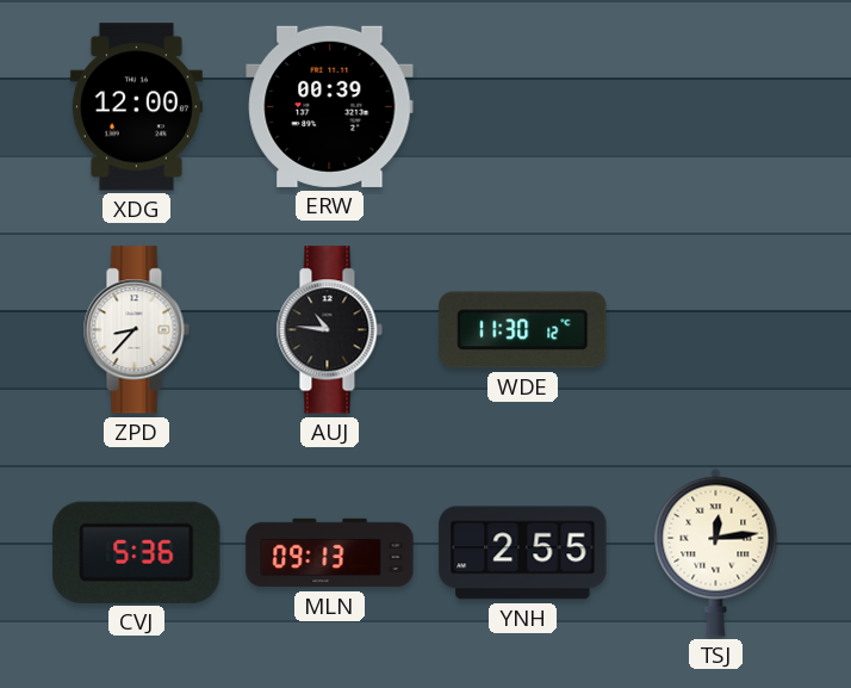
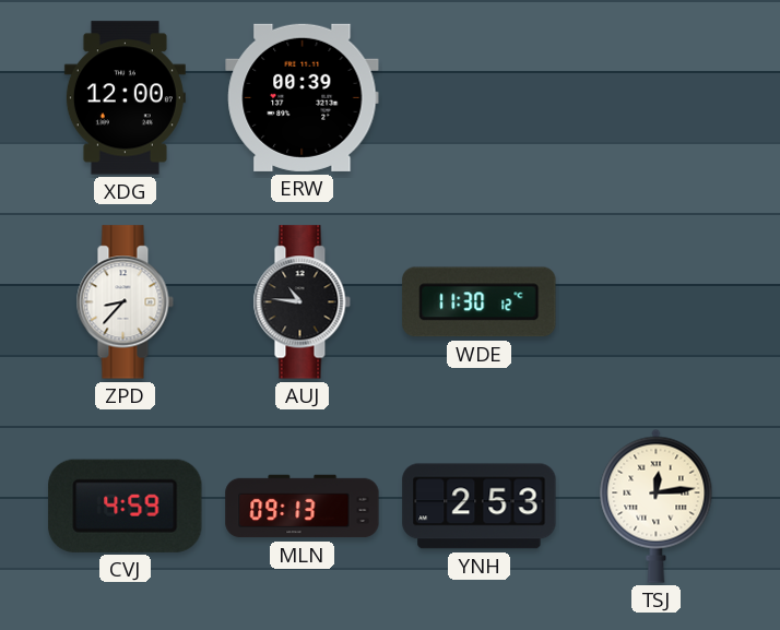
CVJ: 5:36 -> 4:59
YNH: 2:55 -> 2:53
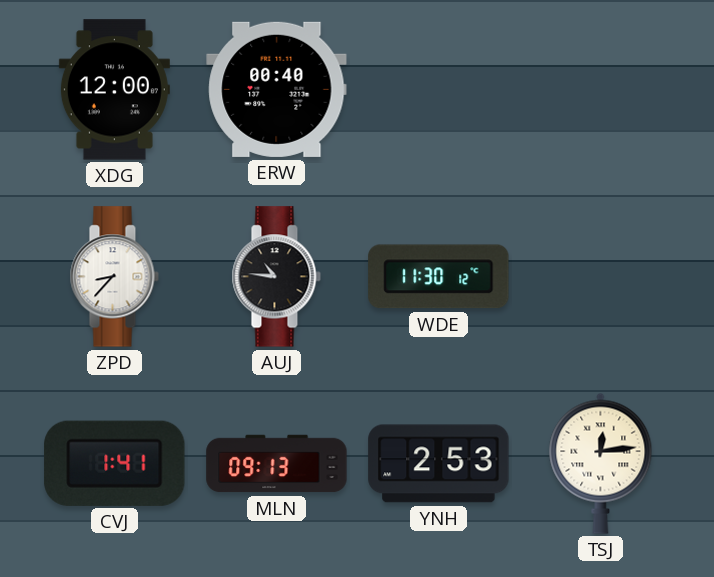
ERW: 00:39 -> 00:40
CVJ: 4:59 -> 1:41
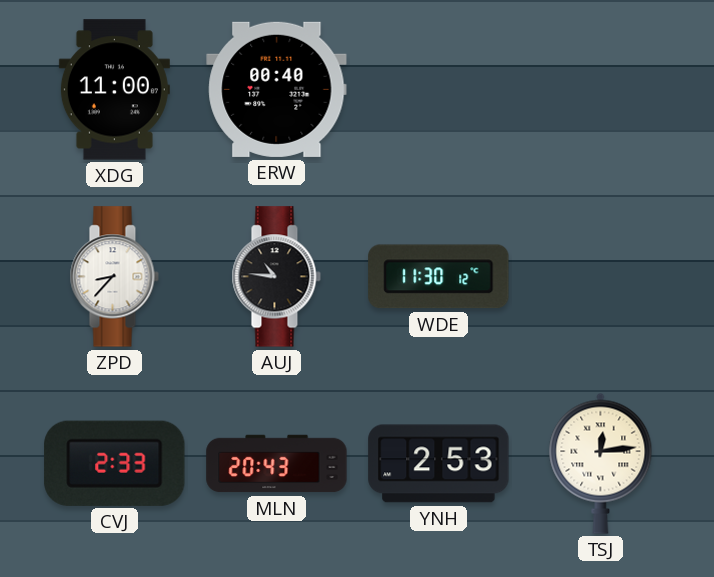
XDG: 12:00 -> 11:00
CVJ: 1:41 -> 2:33
MLN: 09:13 -> 20:43
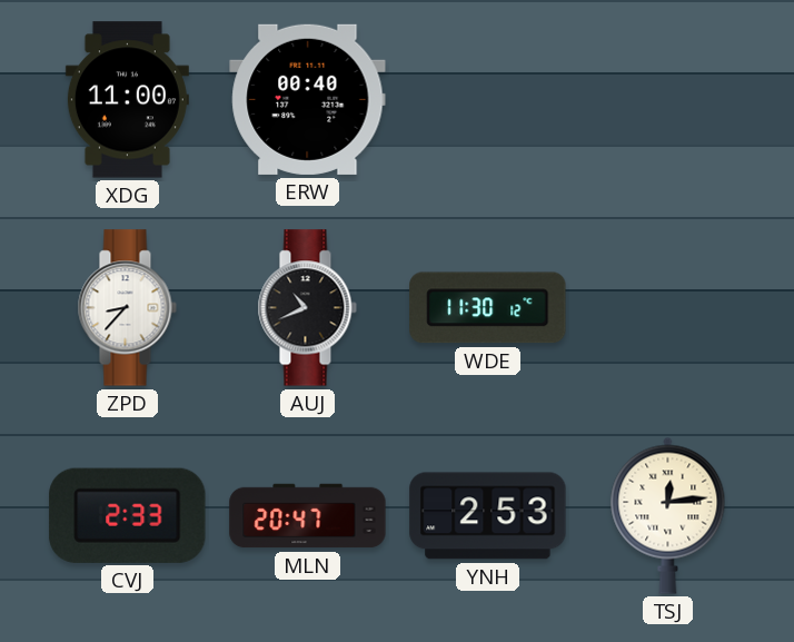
AUJ: 10:46 -> 10:41
MLN: 20:43 -> 20:47
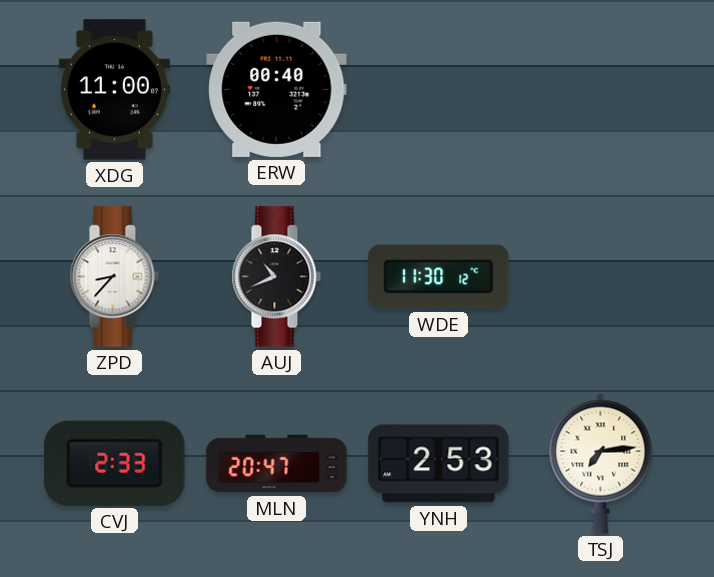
TSJ: 12:14 -> 7:14
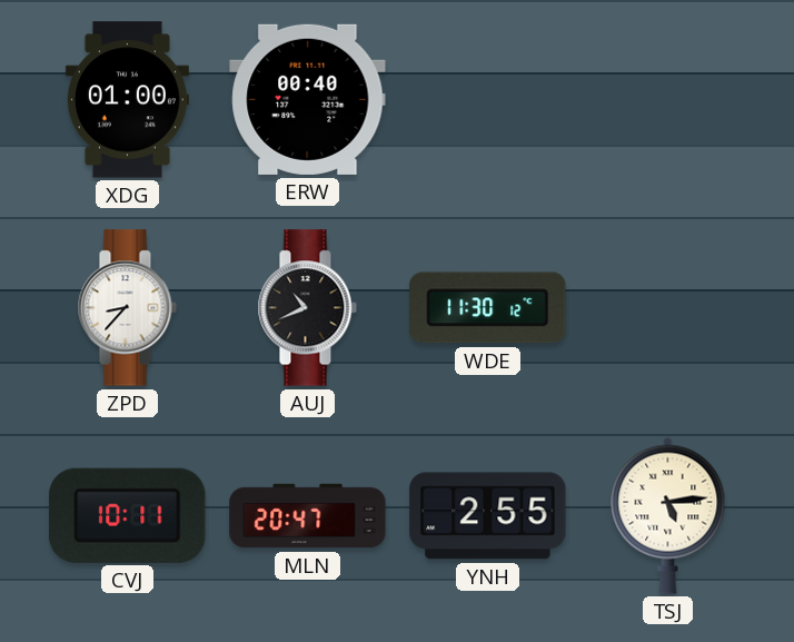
XDG: 11:00 -> 01:00
CVJ: 2:33 -> 10:11
YNH: 2:53 -> 2:55
TSJ: 7:14 -> 5:14
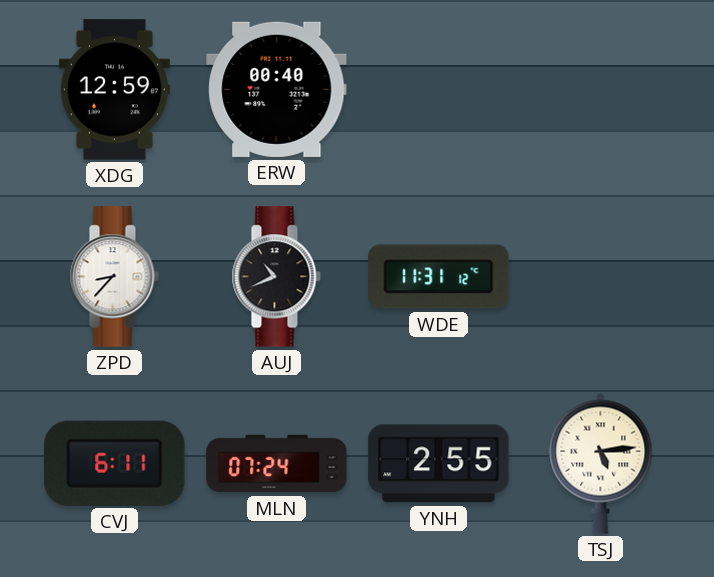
XDG: 01:00 -> 12:59
WDE: 11:30 -> 11:31
CVJ: 10:11 -> 6:11
MLN: 20:47 -> 07:24
